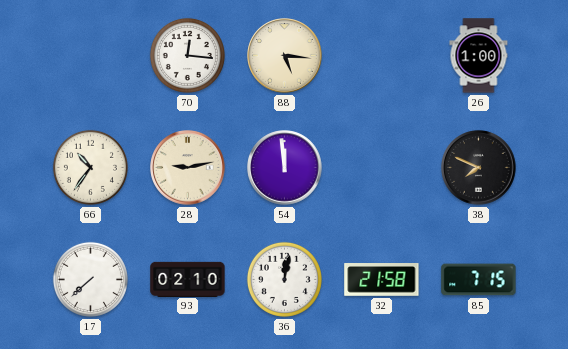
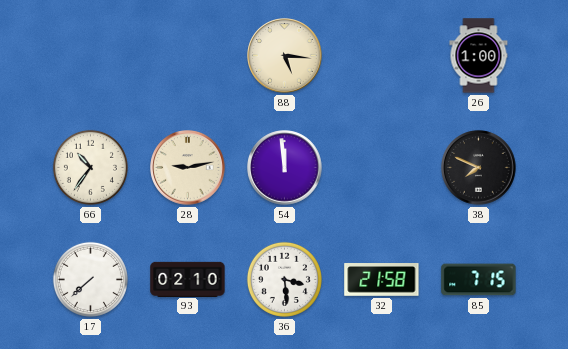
70: 12:16 -> none
36: 12:02 -> 3:29
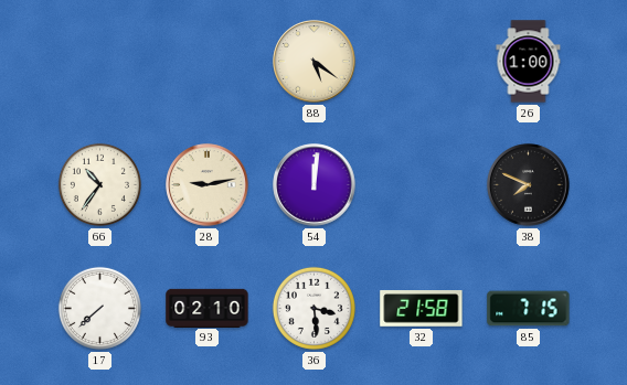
88: 5:16 -> 5:21
54: 11:59 -> 12:01
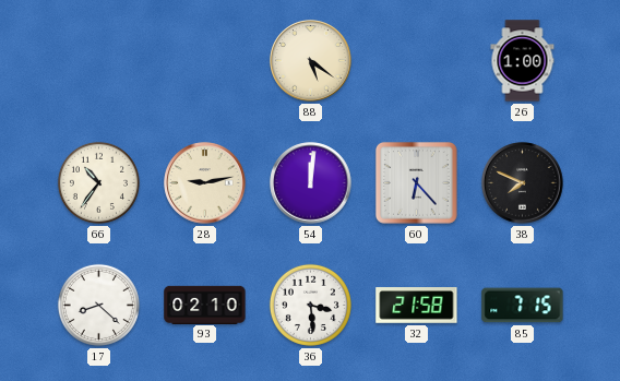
60: none -> 6:23
17: 7:38 -> 8:22
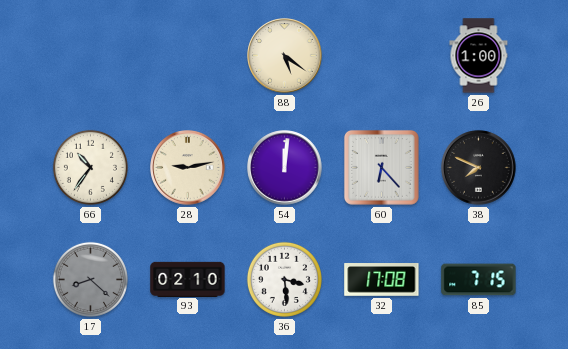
17 dial: white -> grey
32: 21:58 -> 17:08
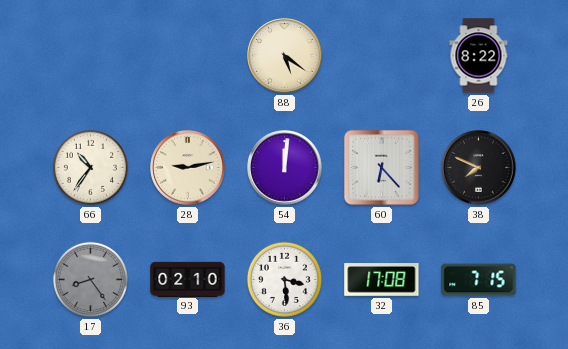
26: 1:00 -> 8:22
17: 8:22 -> 8:24
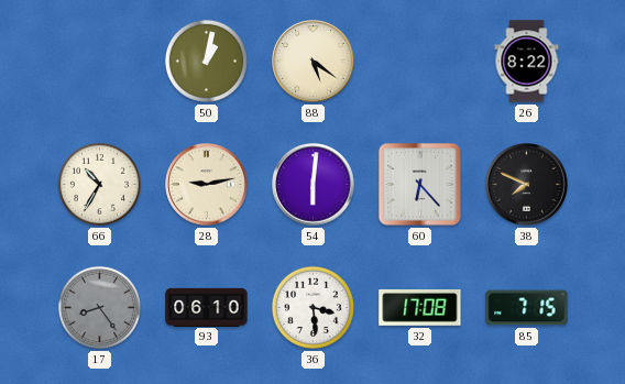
50: none -> 1:02
66: 10:36 -> 10:35
54: 12:01 -> 6:01
93: 02:10 -> 06:10
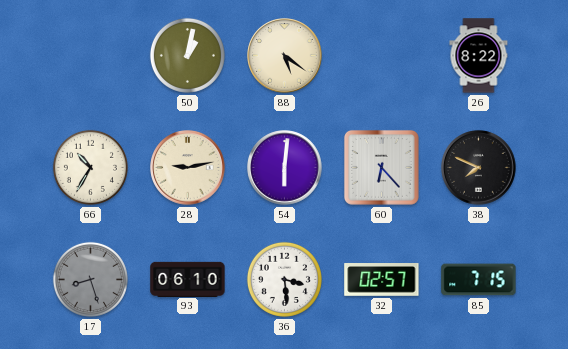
17: 8:24 -> 8:27
32: 17:08 -> 02:57
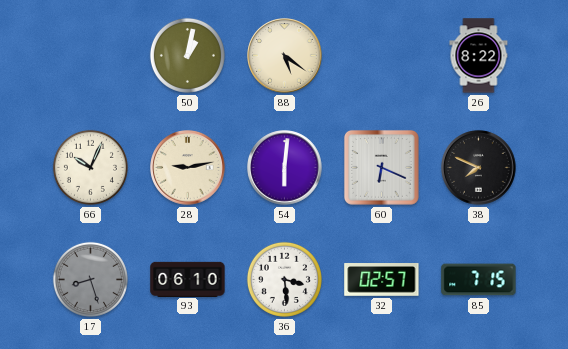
66: 10:35 -> 10:04
60: 6:23 -> 6:19
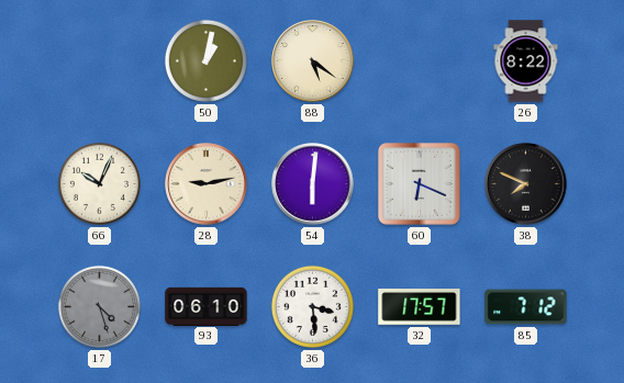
17: 8:27 -> 4:27
32: 02:57 -> 17:57
85: 7:15 -> 7:12
